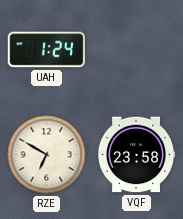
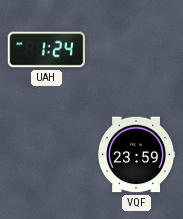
RZE: 6:50 -> none
VQF: 23:58 -> 23:59
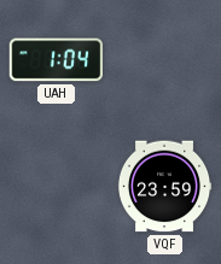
UAH: 1:24 -> 1:04
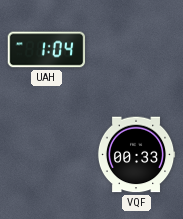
VQF: 23:59 -> 00:33
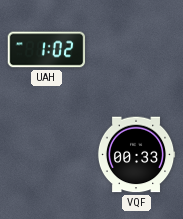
UAH: 1:04 -> 1:02
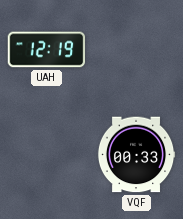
UAH: 1:02 -> 12:19
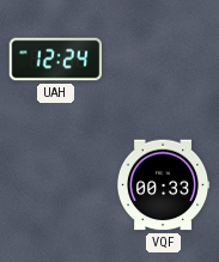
UAH: 12:19 -> 12:24
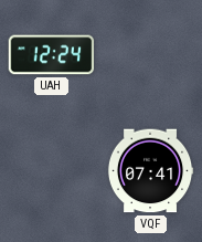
VQF: 00:33 -> 07:41
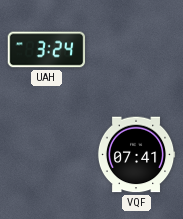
UAH: 12:24 -> 3:24
